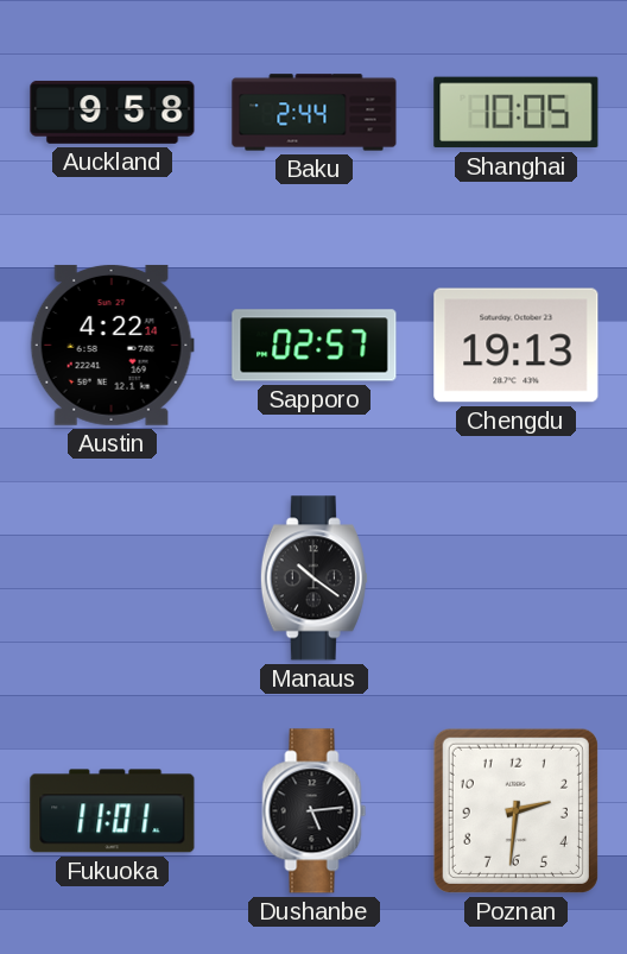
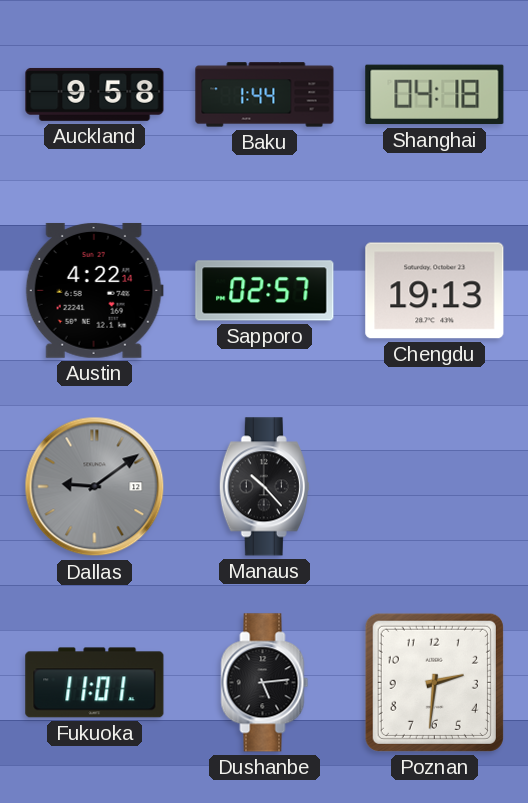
Baku: 2:44 -> 1:44
Shanghai: 10:05 -> 04:18
Dallas: none -> 9:09
Manaus: 10:21 -> 10:23
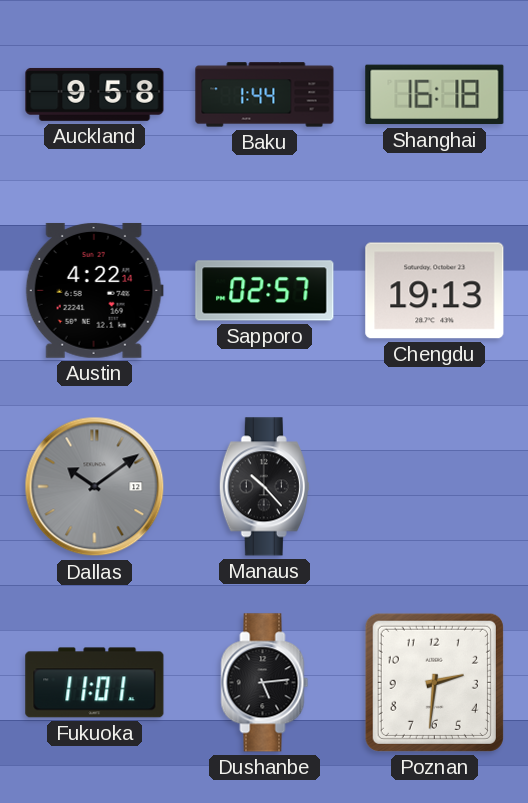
Shanghai: 04:18 -> 16:18
Dallas: 9:09 -> 10:09
